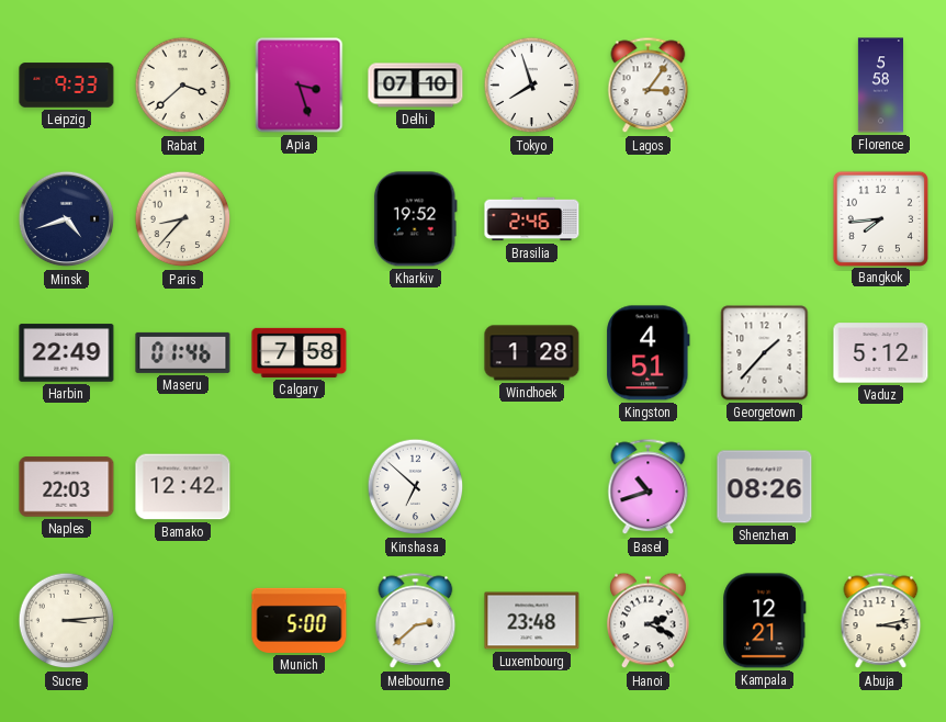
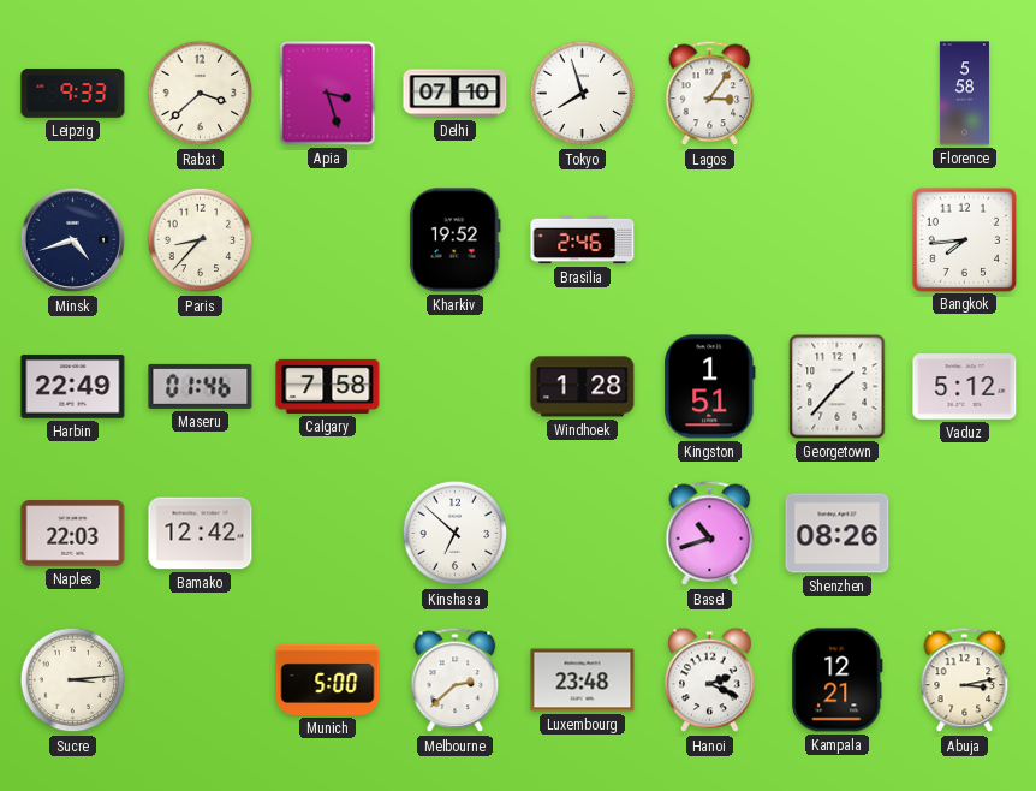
Kingston: 4:51 -> 1:51
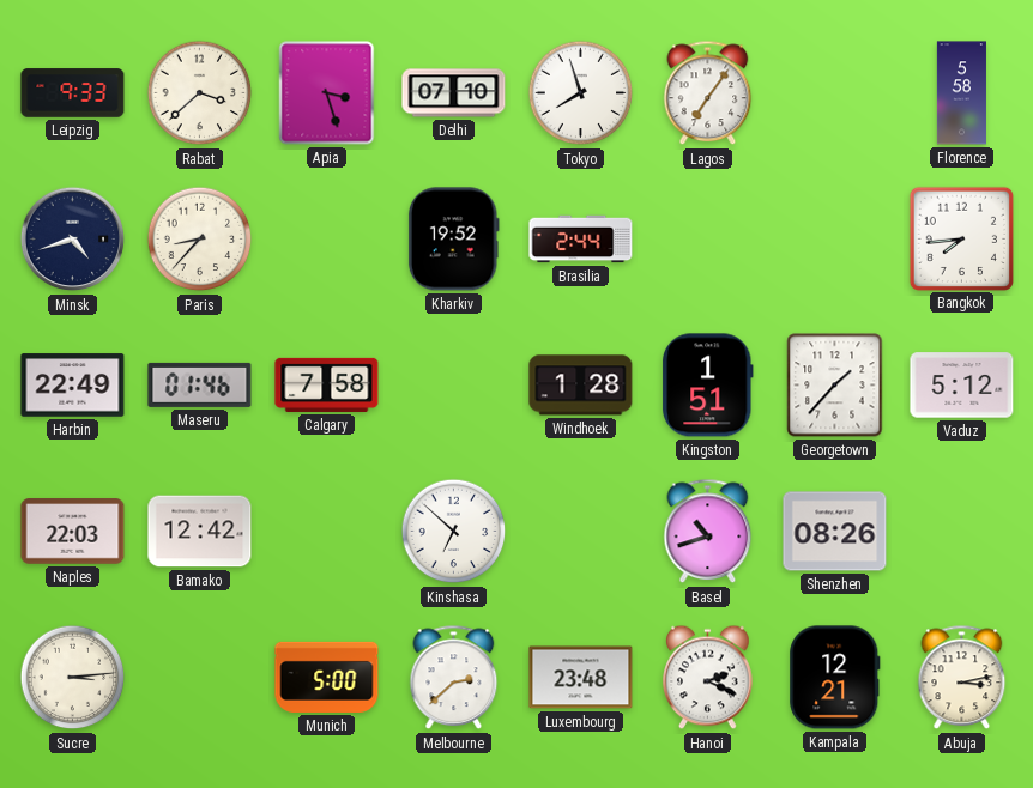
Lagos: 3:06 -> 7:06
Brasilia: 2:46 -> 2:44
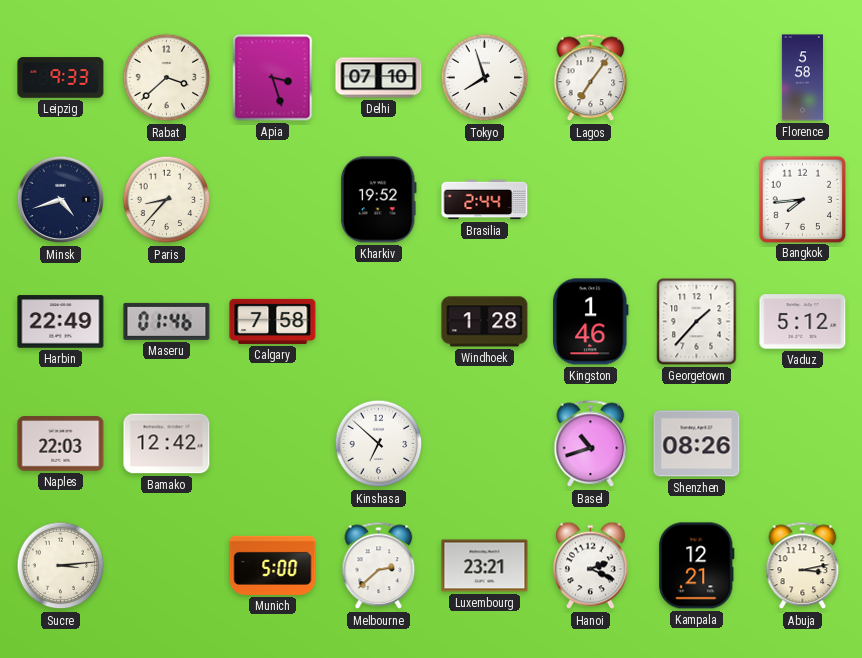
Kingston: 1:51 -> 1:46
Luxembourg: 23:48 -> 23:21
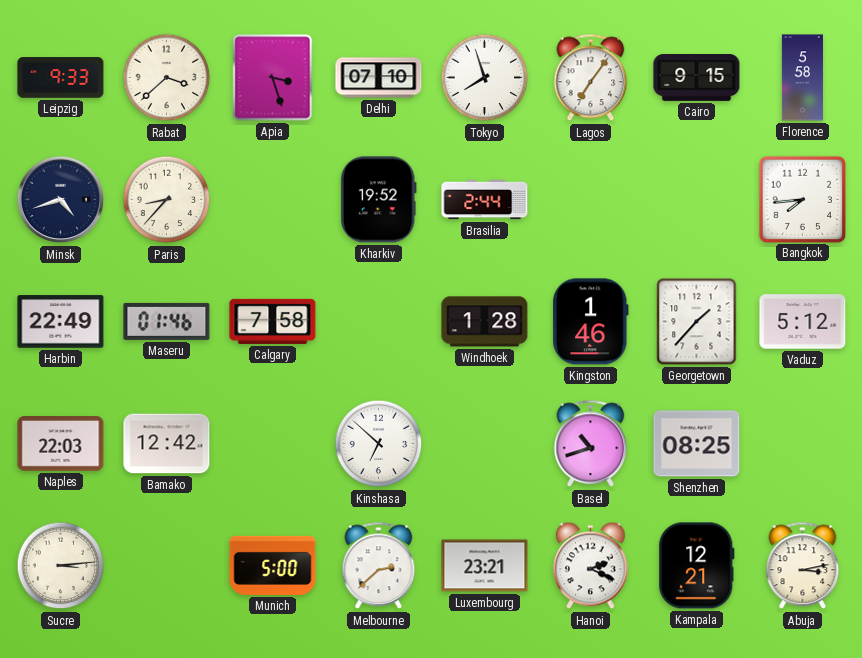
Cairo: none -> 9:15
Shenzhen: 08:26 -> 08:25
